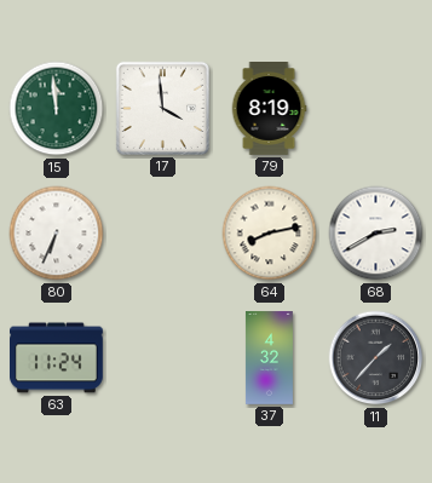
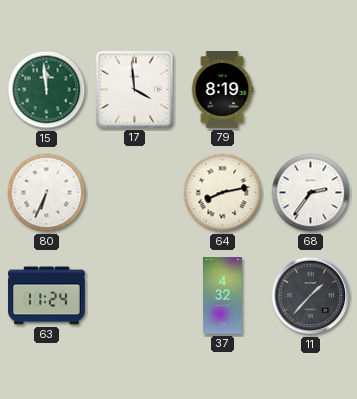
68: 2:40 -> 2:36
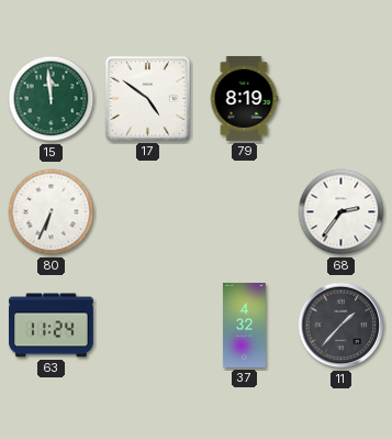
17: 3:59 -> 4:51
64: 8:13 -> none
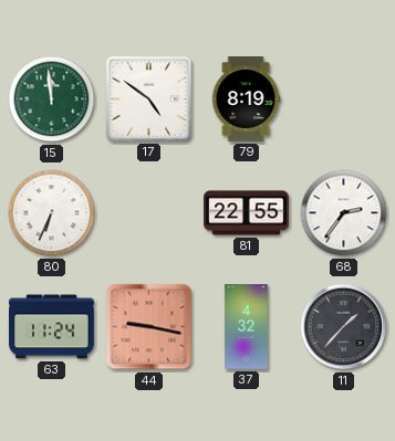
81: none -> 22:55
44: none -> 9:17
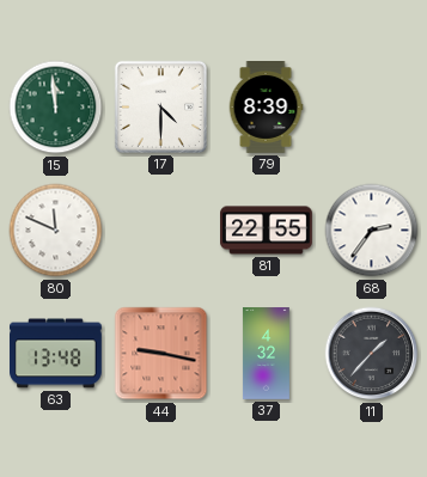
17: 4:51 -> 4:30
79: 8:19 -> 8:39
80: 6:34 -> 11:49
63: 11:24 -> 13:48
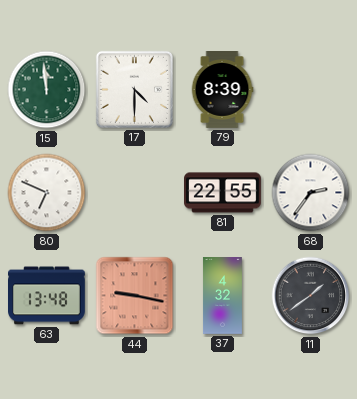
80: 11:49 -> 6:49
11: 1:37 -> 1:39
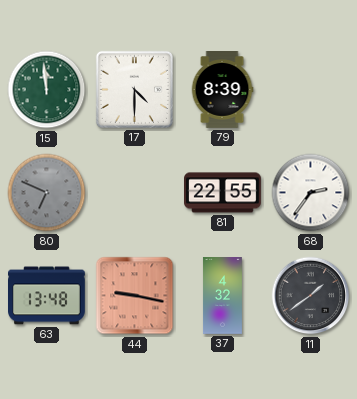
80 dial: white -> grey
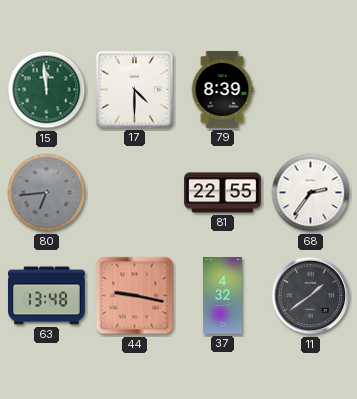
80: 6:49 -> 6:44
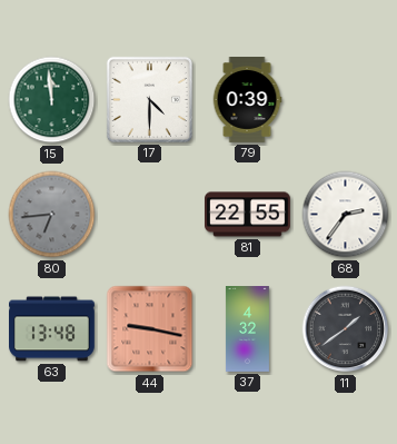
79: 8:39 -> 0:39
